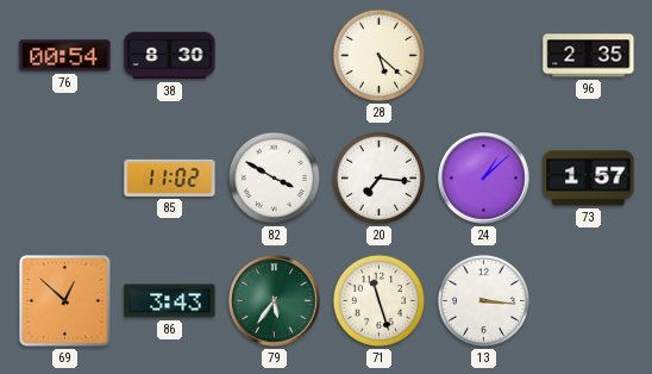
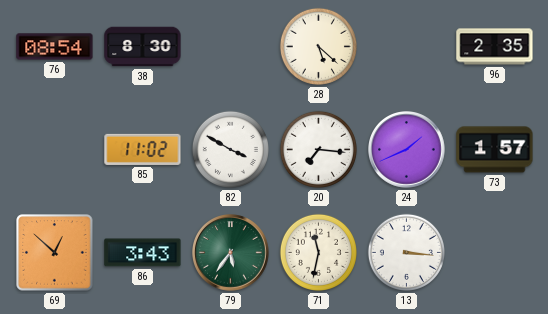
76: 00:54 -> 08:54
24: 1:08 -> 1:41
71: 11:27 -> 11:32
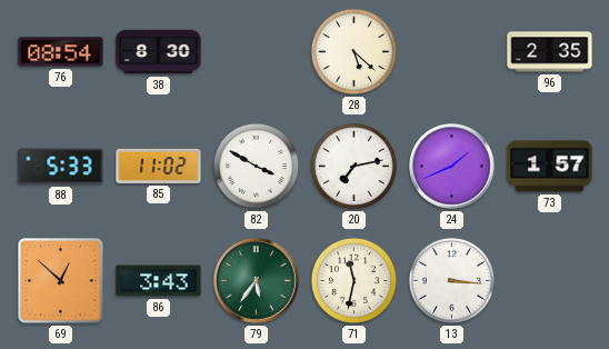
88: none -> 5:33
20: 7:16 -> 7:13
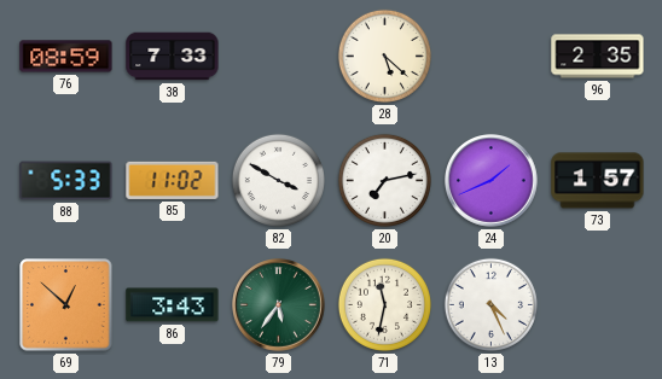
76: 08:54 -> 08:59
38: 8:30 -> 7:33
13: 3:16 -> 4:26
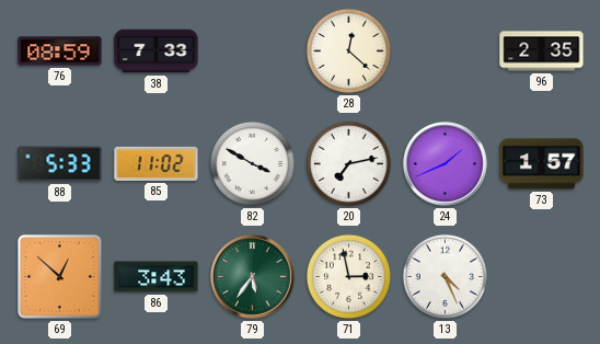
28: 5:22 -> 12:22
71: 11:32 -> 2:58
